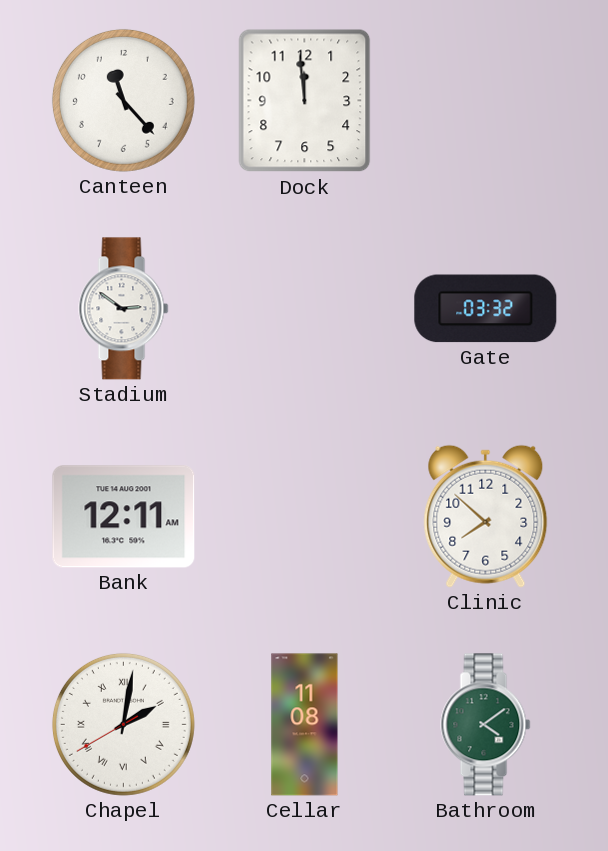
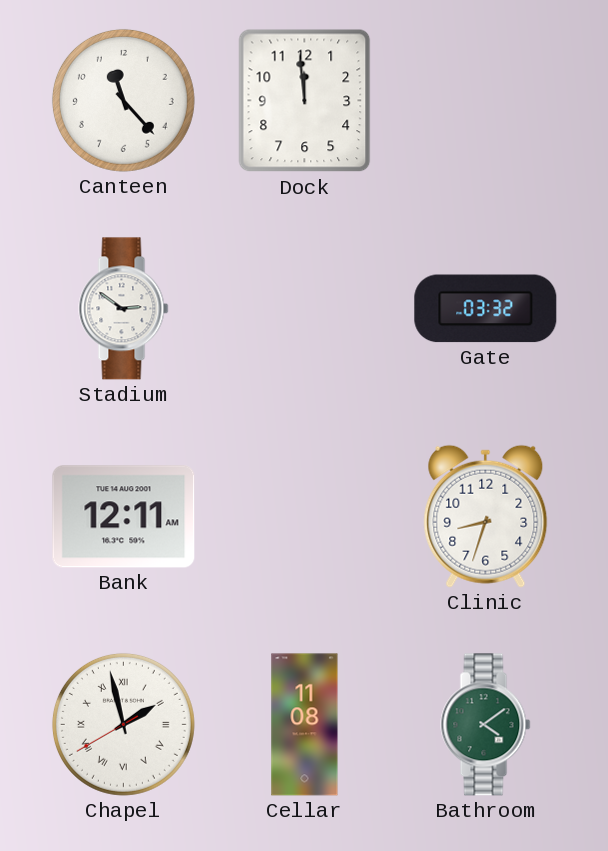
Clinic: 7:52 -> 8:33
Chapel: 2:01 -> 1:57
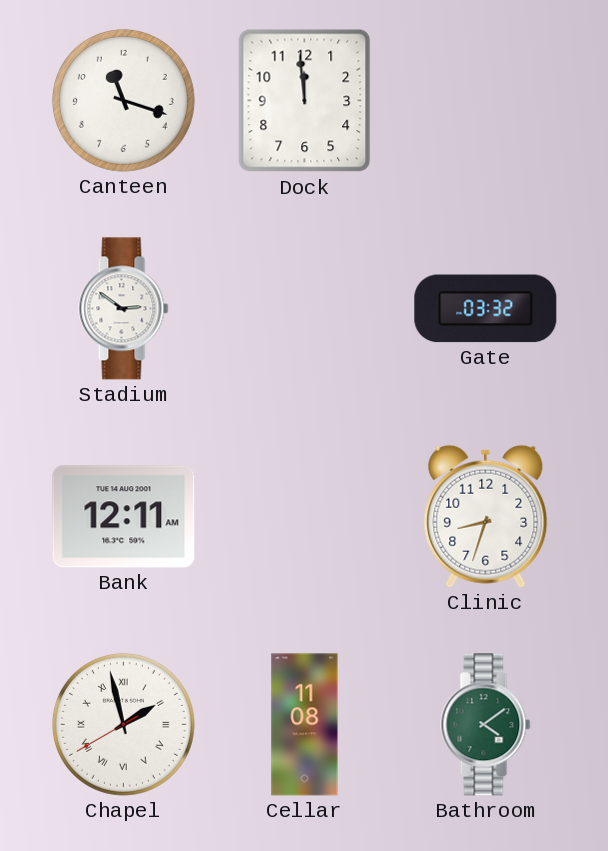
Canteen: 11:23 -> 11:18
